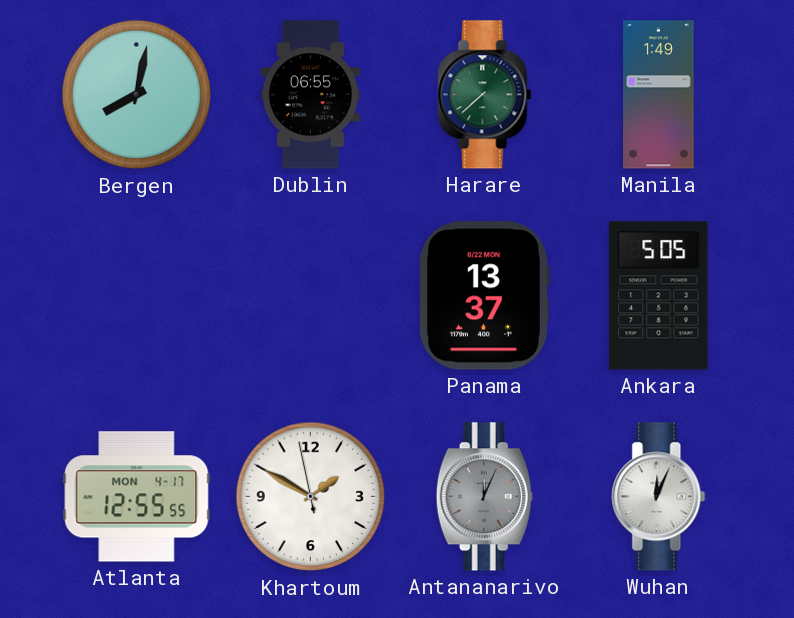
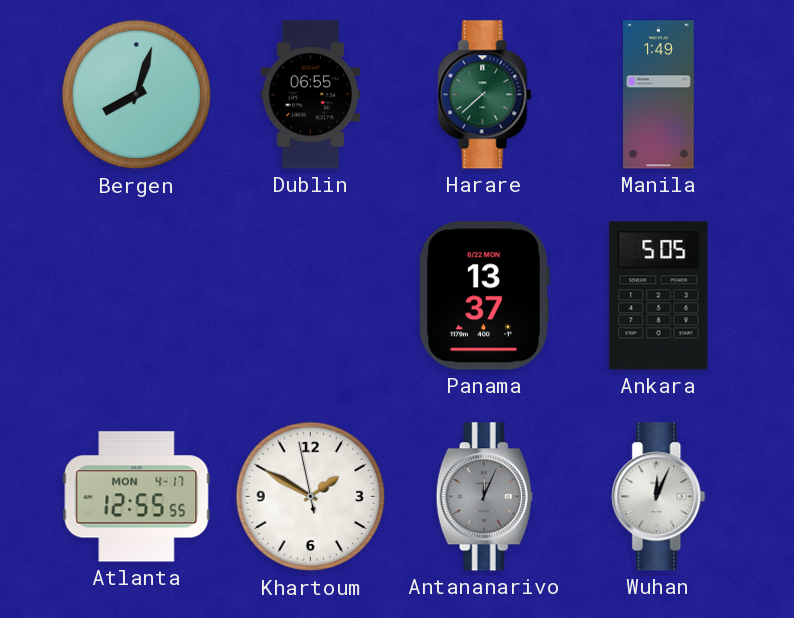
Bergen: 8:02 -> 8:03
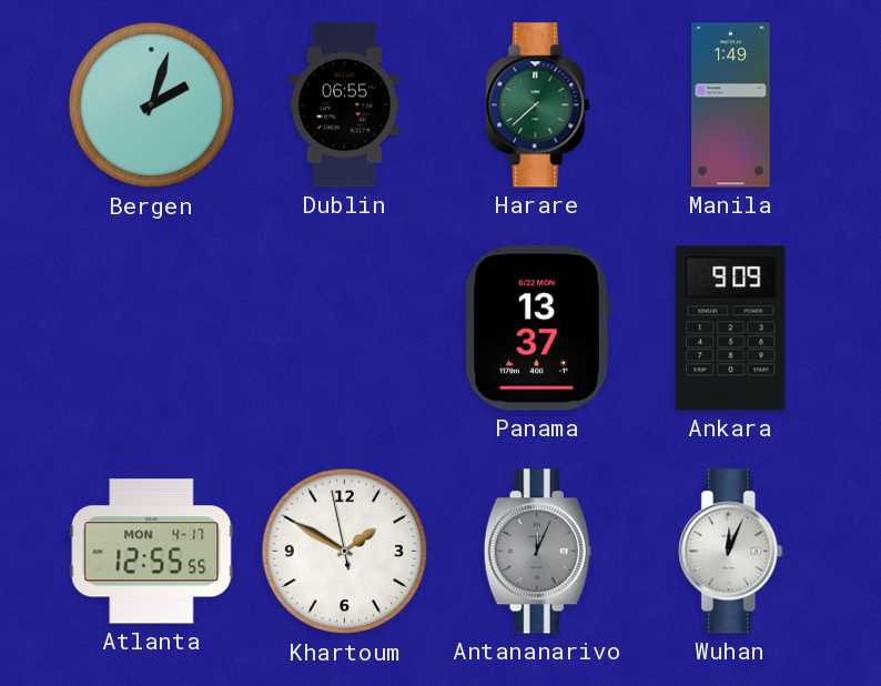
Bergen: 8:03 -> 2:03
Ankara: 5:05 -> 9:09
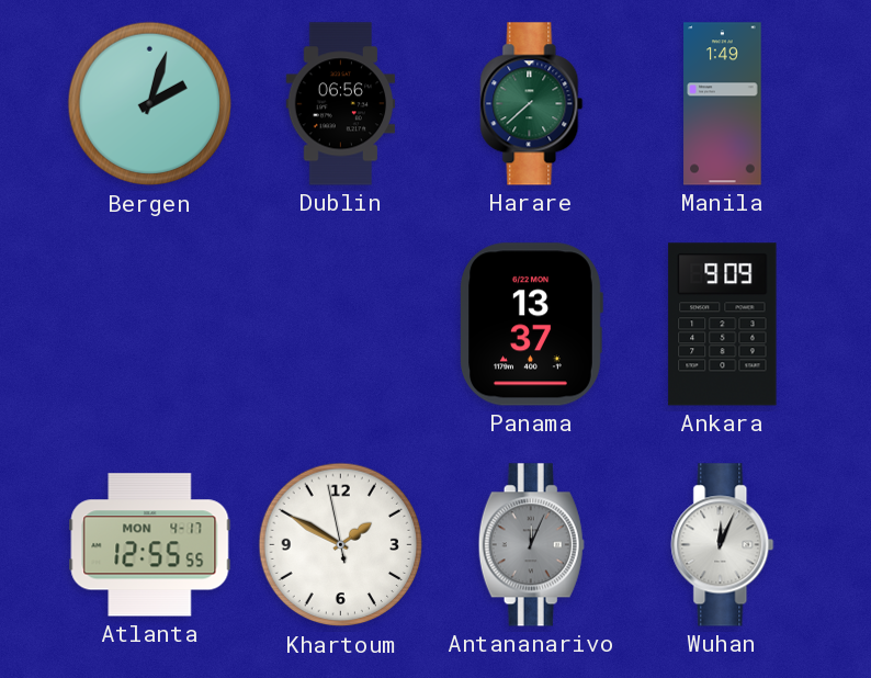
Dublin: 06:55 -> 06:56
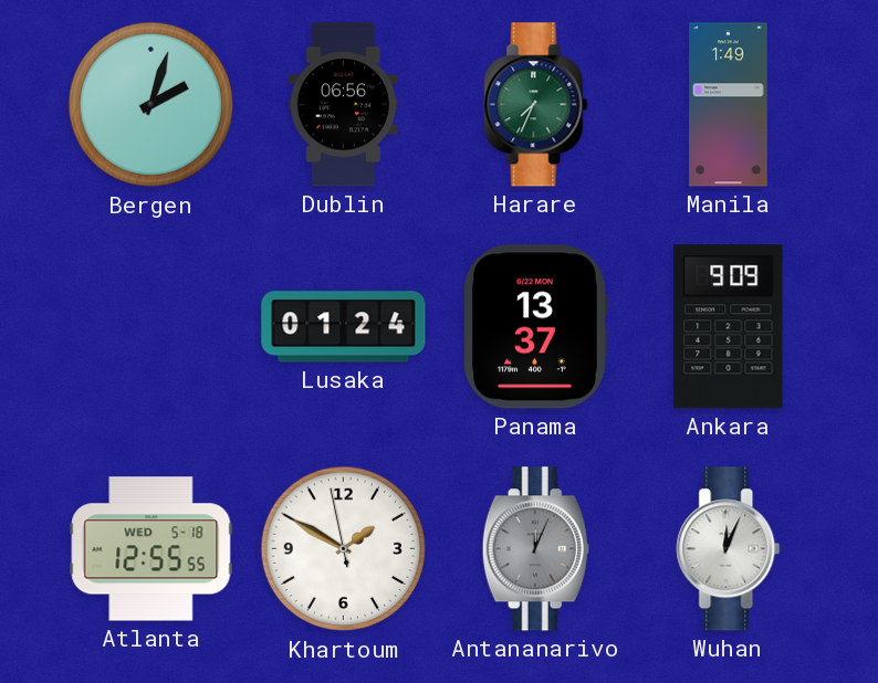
Harare: 7:38 -> 7:34
Lusaka: none -> 01:24
Atlanta date: MON 4-17 -> WED 5-18
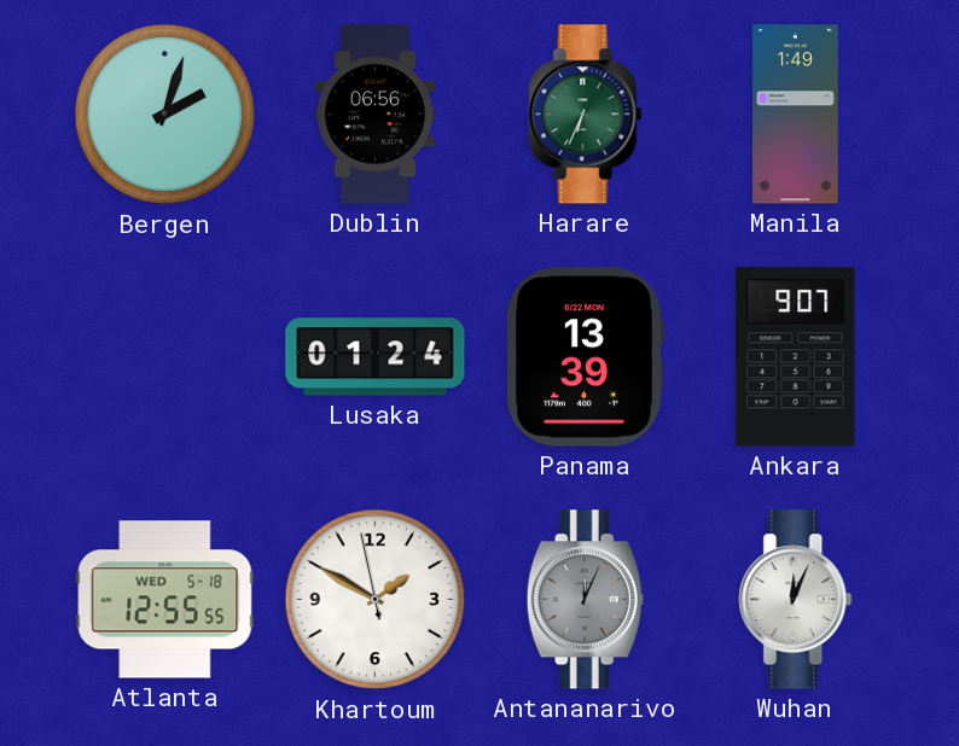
Harare: 7:34 -> 6:34
Panama: 13:37 -> 13:39
Ankara: 9:09 -> 9:07
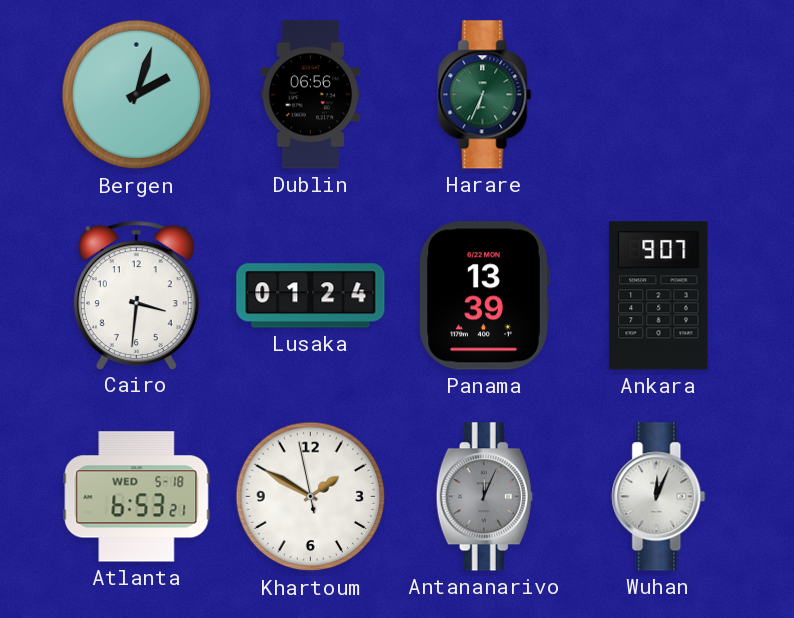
Manila: 1:49 -> none
Cairo: none -> 3:31
Atlanta: 12:55 -> 6:53
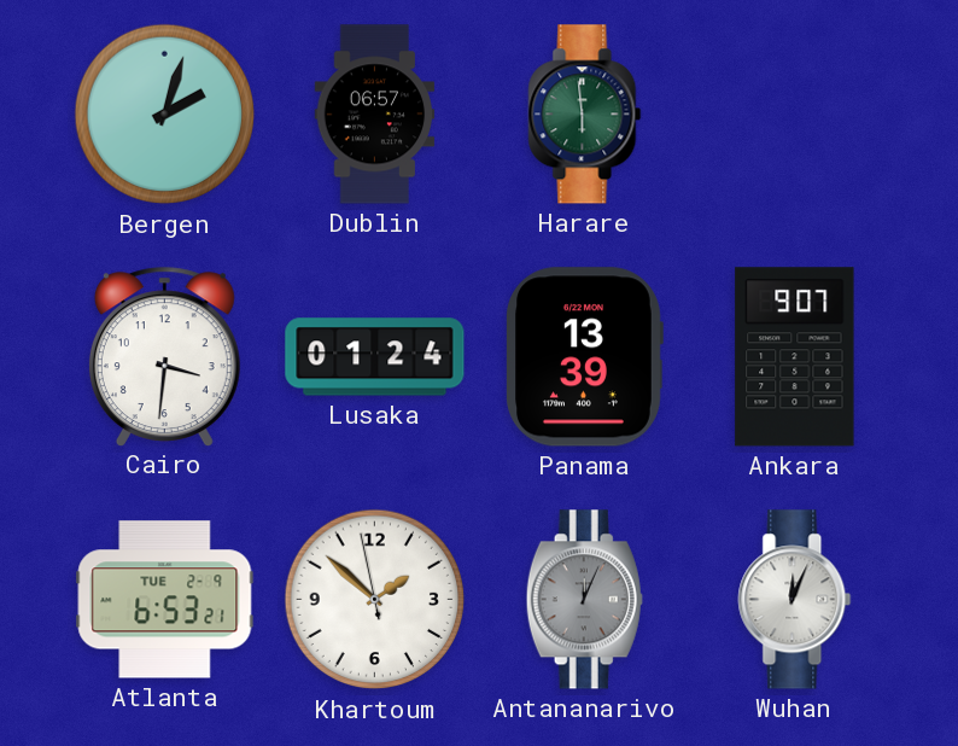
Dublin: 06:56 -> 06:57
Harare: 6:34 -> 5:59
Atlanta date: WED 5-18 -> TUE 2-9
Khartoum: 1:49 -> 1:51
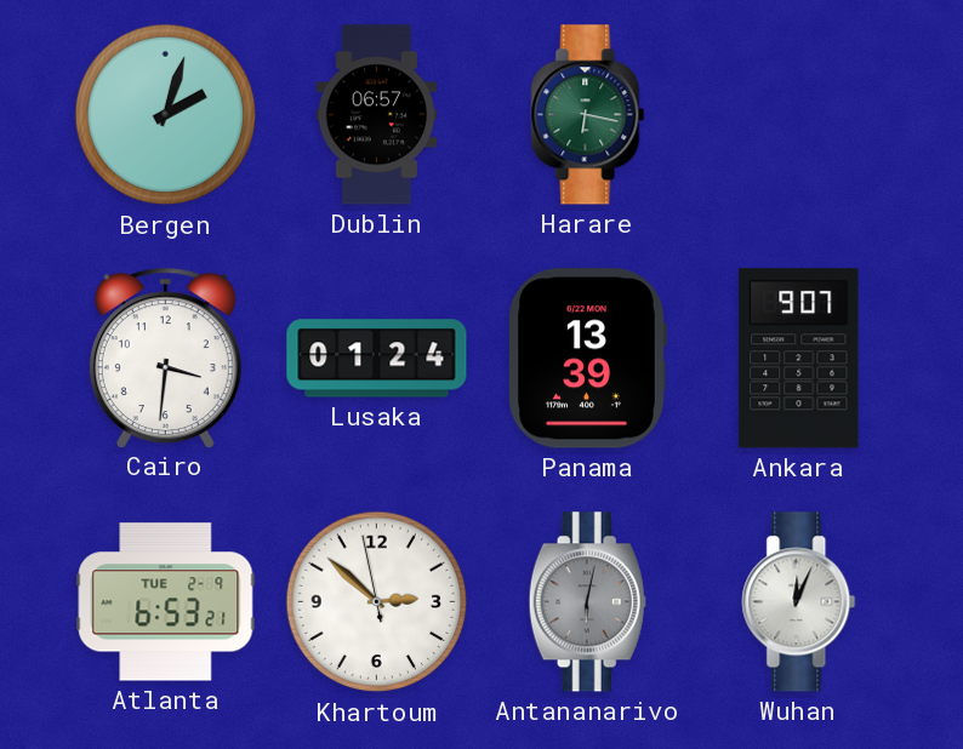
Harare: 5:59 -> 6:17
Khartoum: 1:51 -> 2:51
Antananarivo: 12:04 -> 6:02
